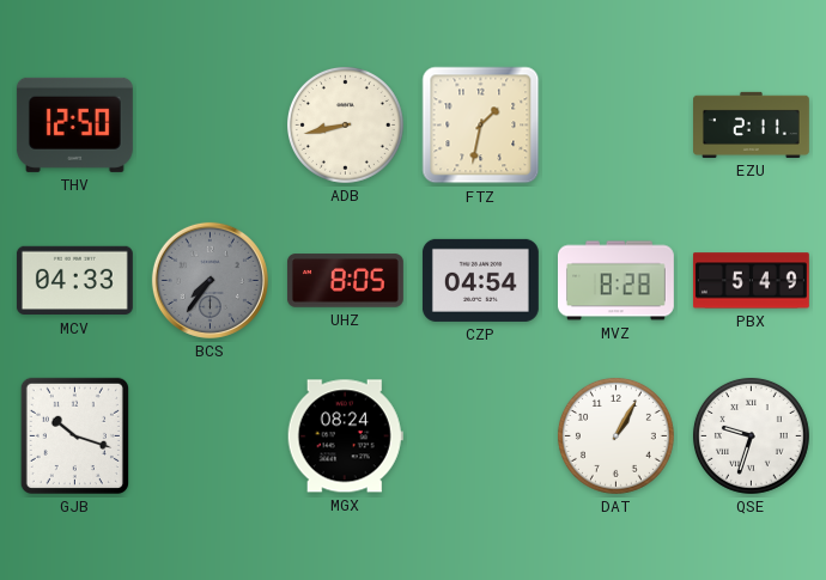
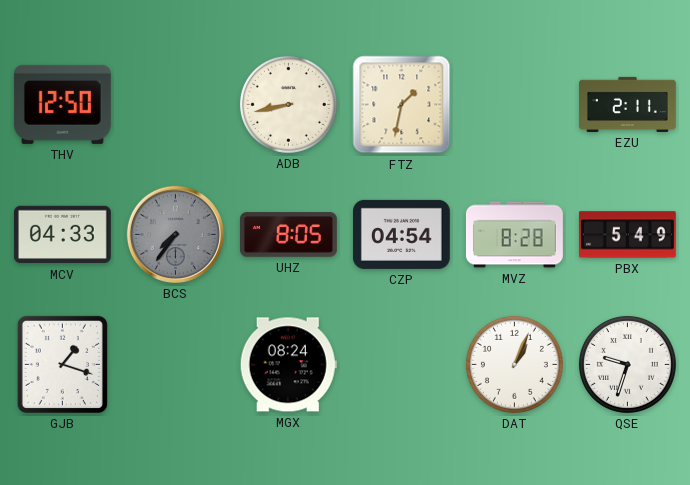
GJB: 10:18 -> 1:18
DAT: 1:05 -> 1:04
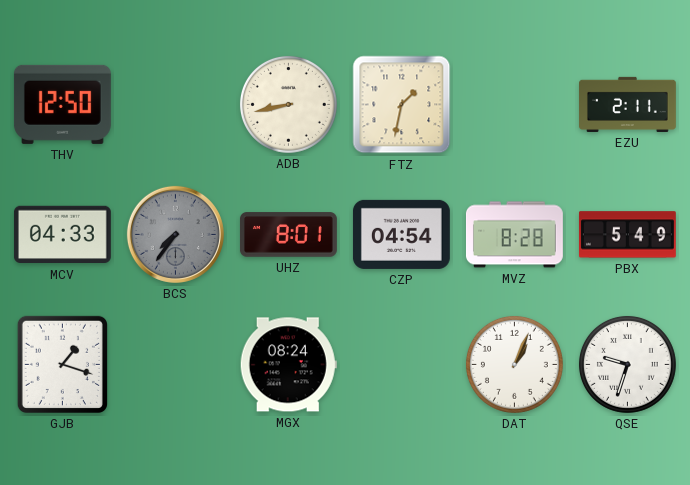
UHZ: 8:05 -> 8:01
